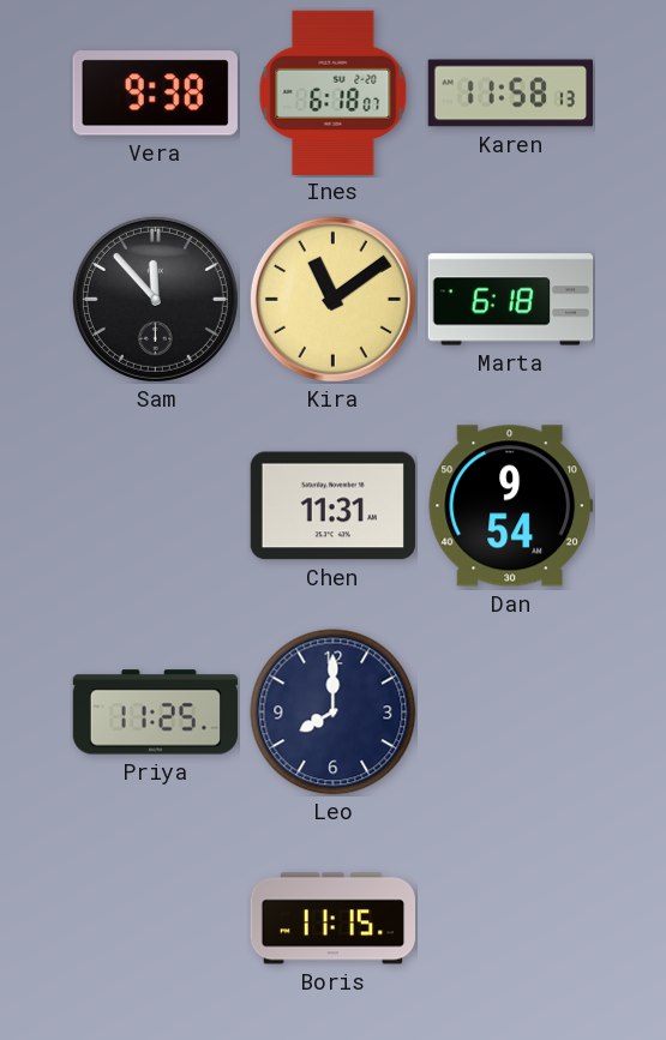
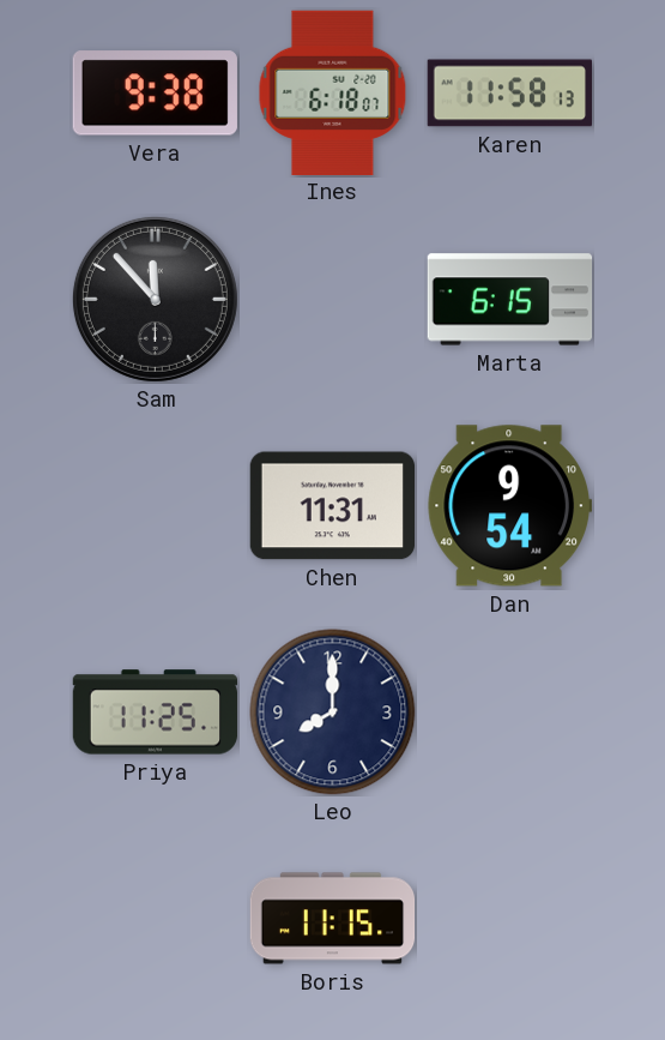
Kira: 11:09 -> none
Marta: 6:18 -> 6:15
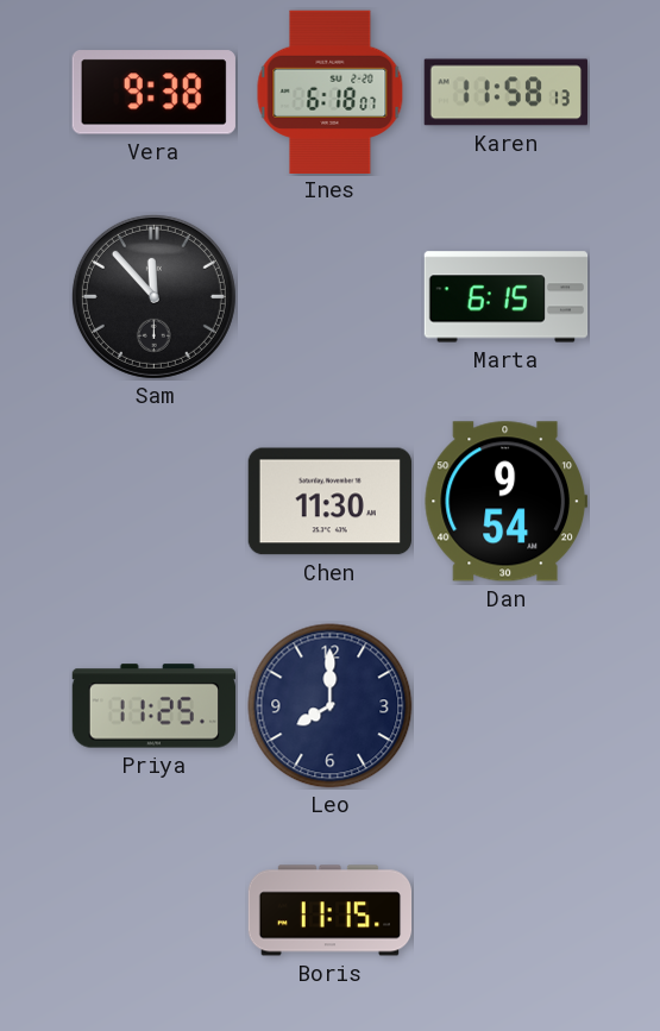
Chen: 11:31 -> 11:30
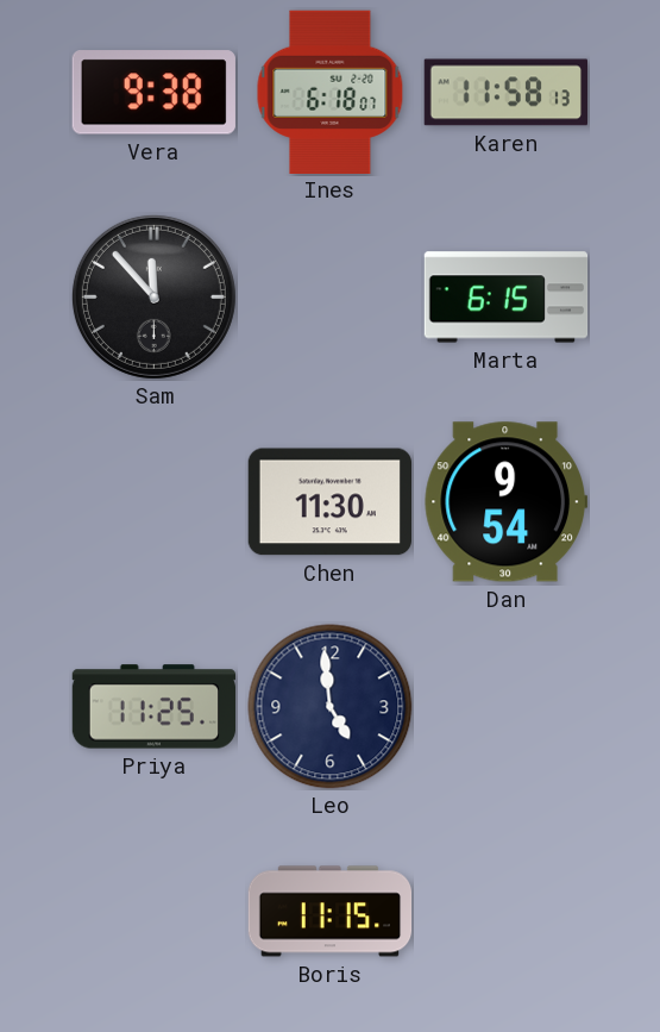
Leo: 8:00 -> 4:59
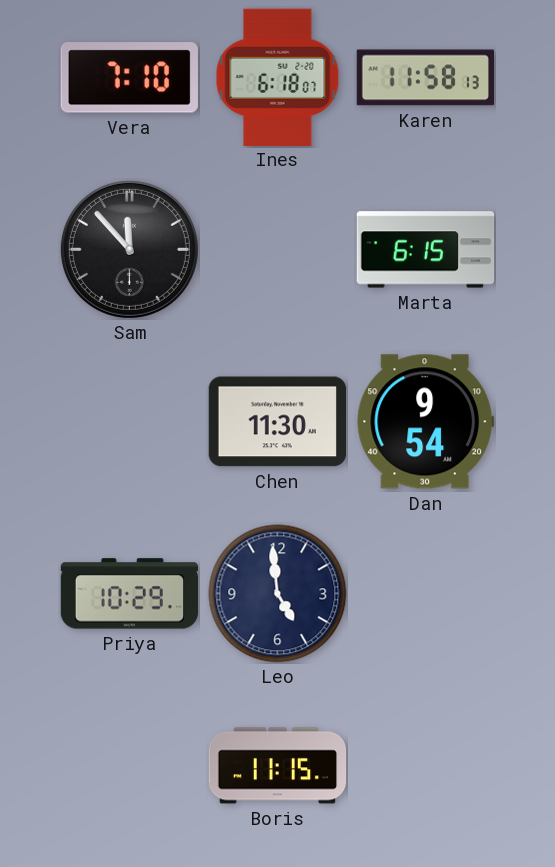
Vera: 9:38 -> 7:10
Priya: 11:25 -> 10:29
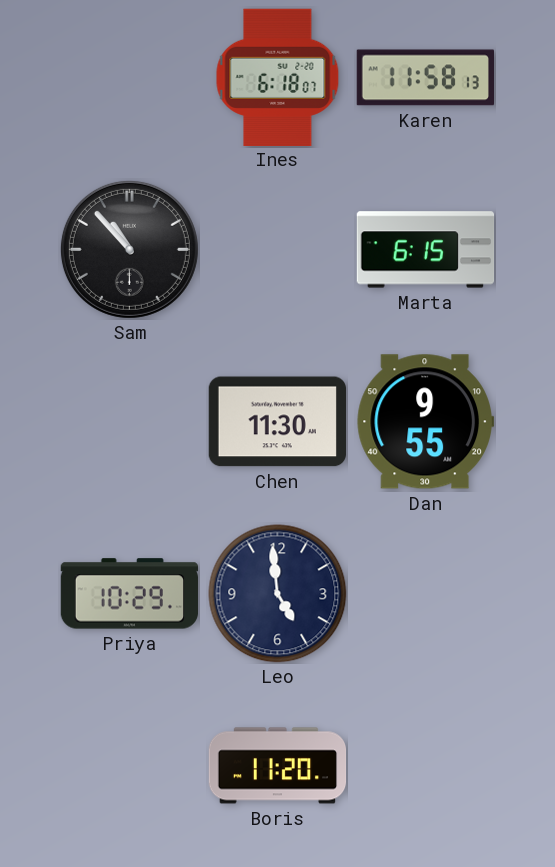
Vera: 7:10 -> none
Sam: 11:53 -> 10:53
Dan: 9:54 -> 9:55
Boris: 11:15 -> 11:20
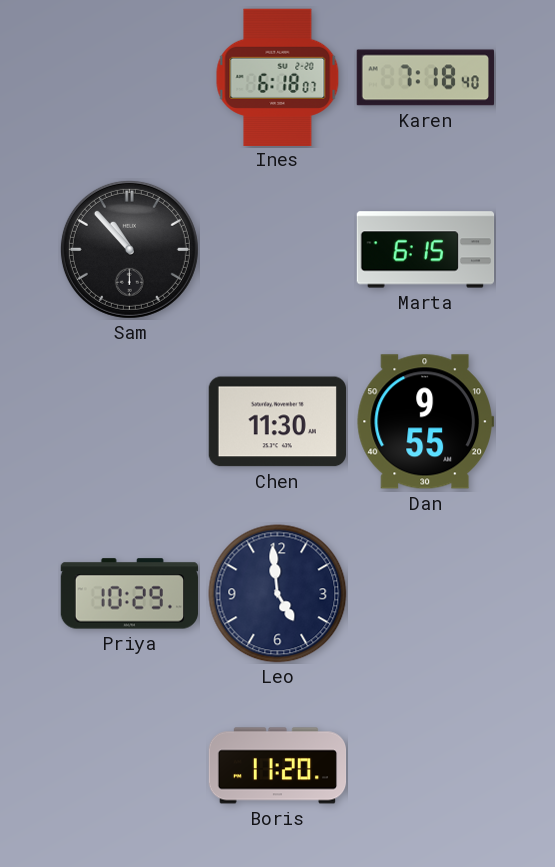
Karen: 11:58 -> 7:18
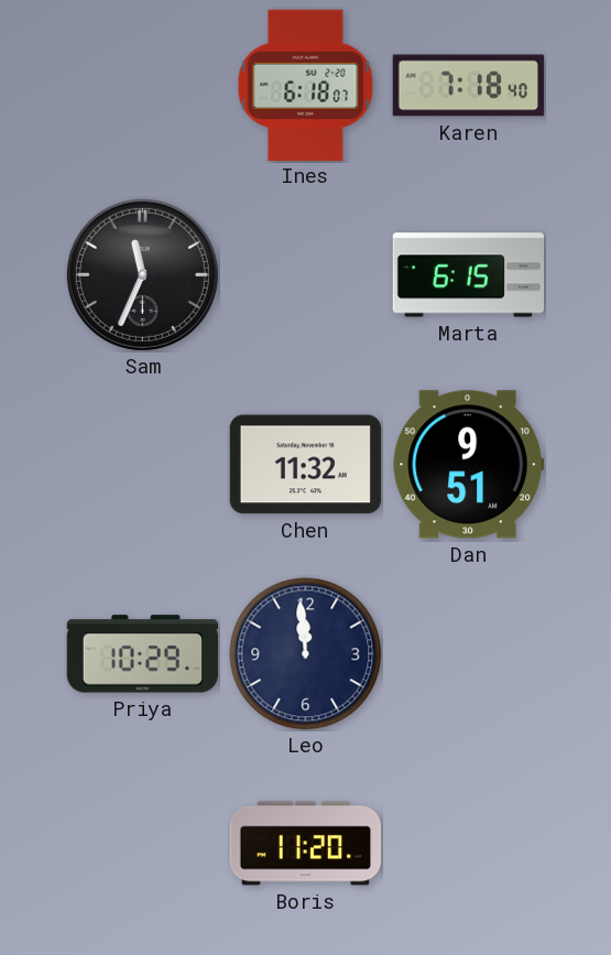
Sam: 10:53 -> 11:34
Chen: 11:30 -> 11:32
Dan: 9:55 -> 9:51
Leo: 4:59 -> 11:59
